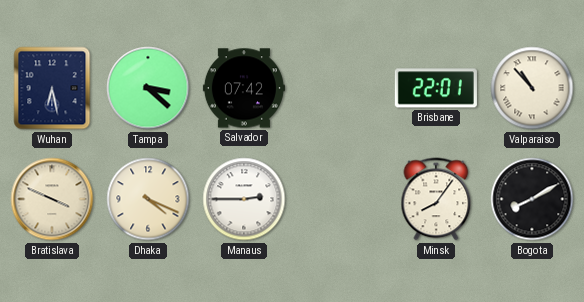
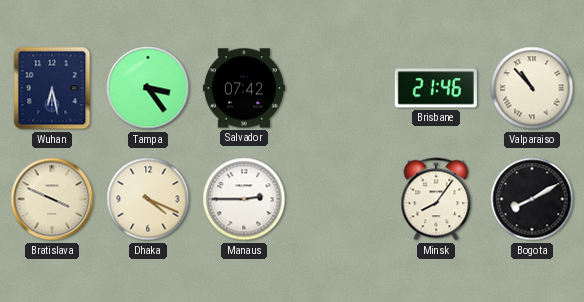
Tampa: 3:22 -> 3:24
Brisbane: 22:01 -> 21:46
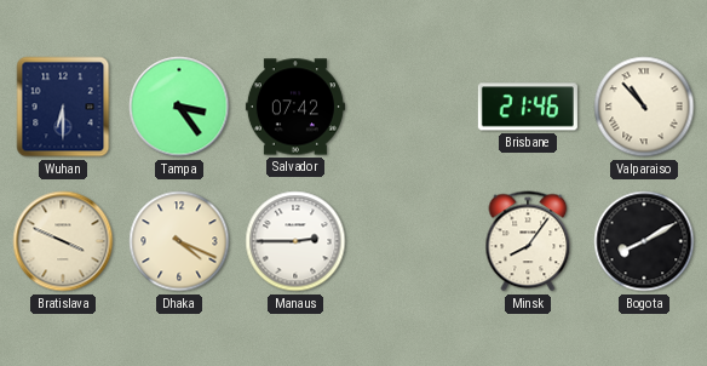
Wuhan: 6:28 -> 6:30
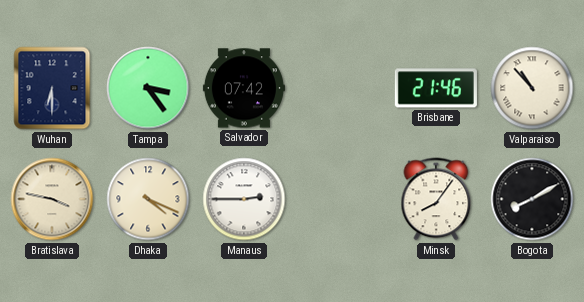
Bratislava: 3:49 -> 3:47
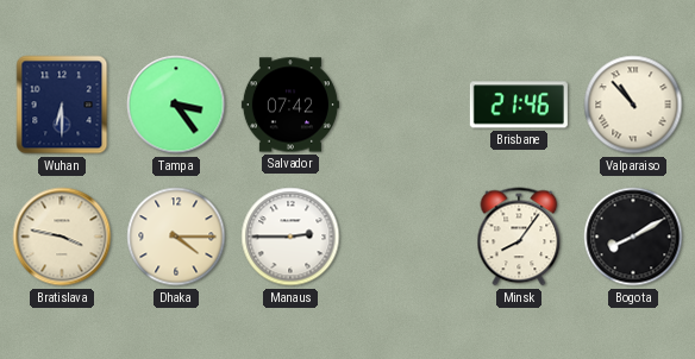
Dhaka: 4:19 -> 4:15
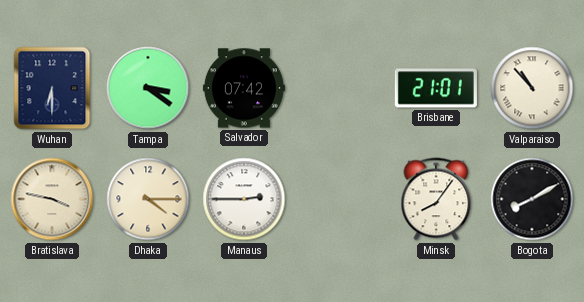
Tampa: 3:24 -> 3:21
Brisbane: 21:46 -> 21:01
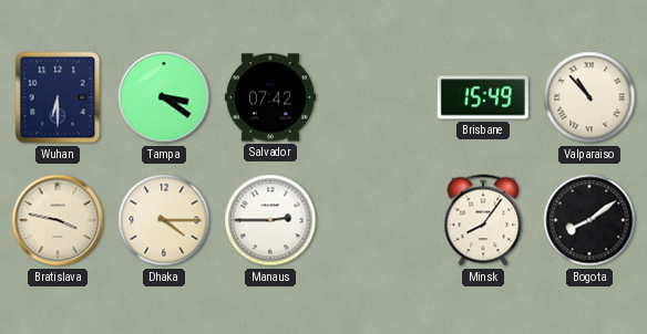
Brisbane: 21:01 -> 15:49
Bogota: 8:10 -> 8:09
